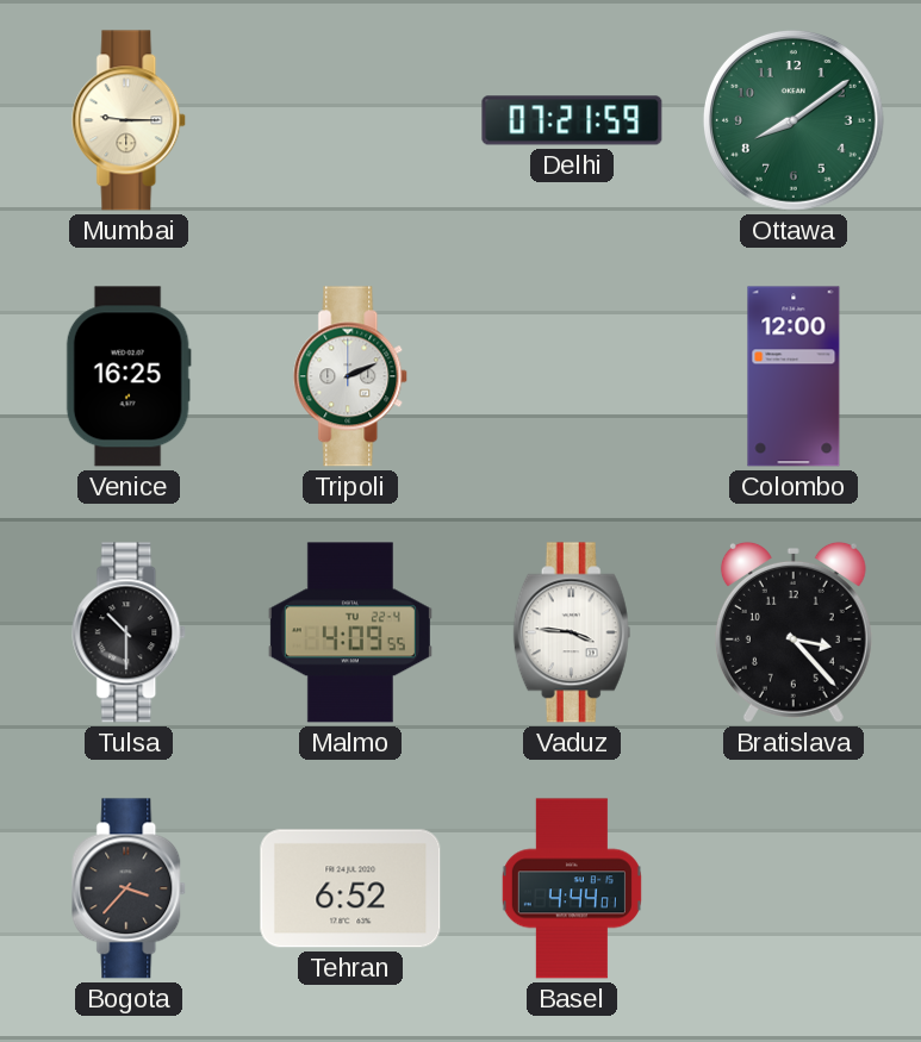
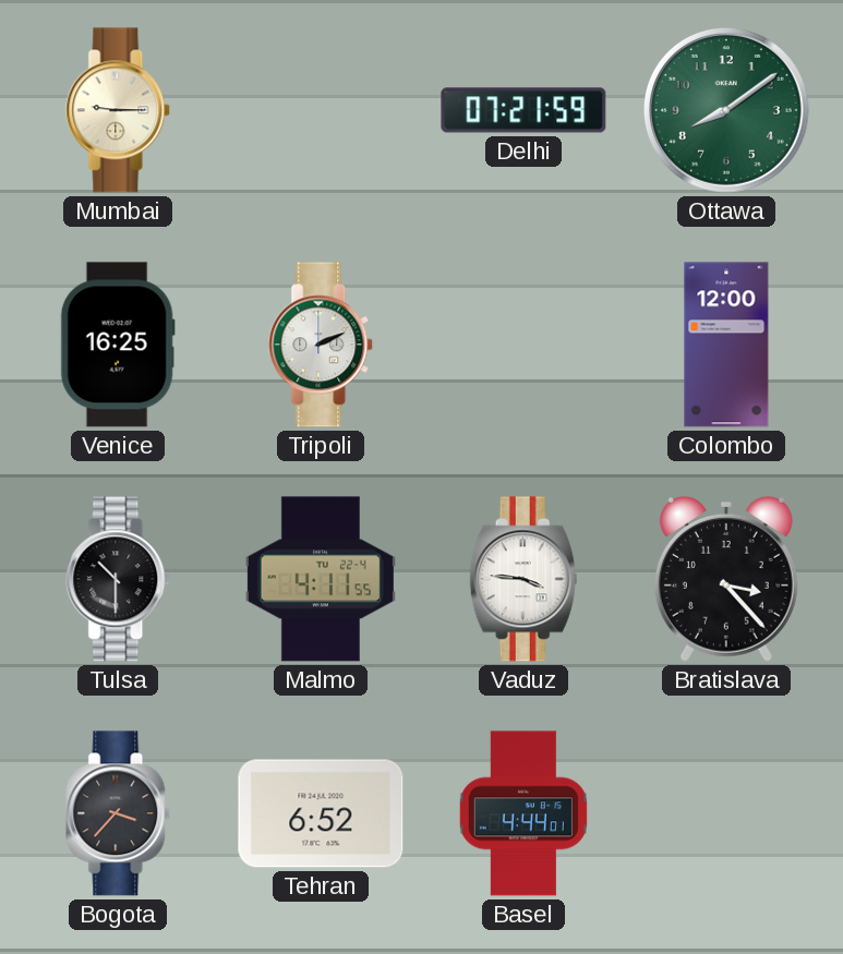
Malmo: 4:09 -> 4:11
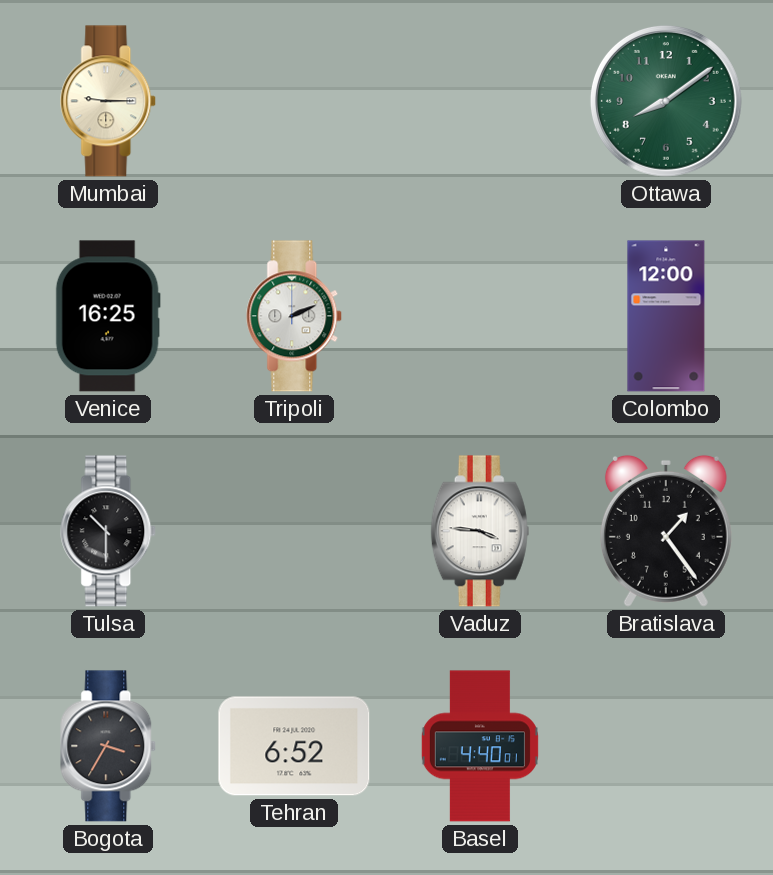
Delhi: 07:21 -> none
Malmo: 4:11 -> none
Bratislava: 3:23 -> 1:24
Bogota: 3:37 -> 3:35
Basel: 4:44 -> 4:40
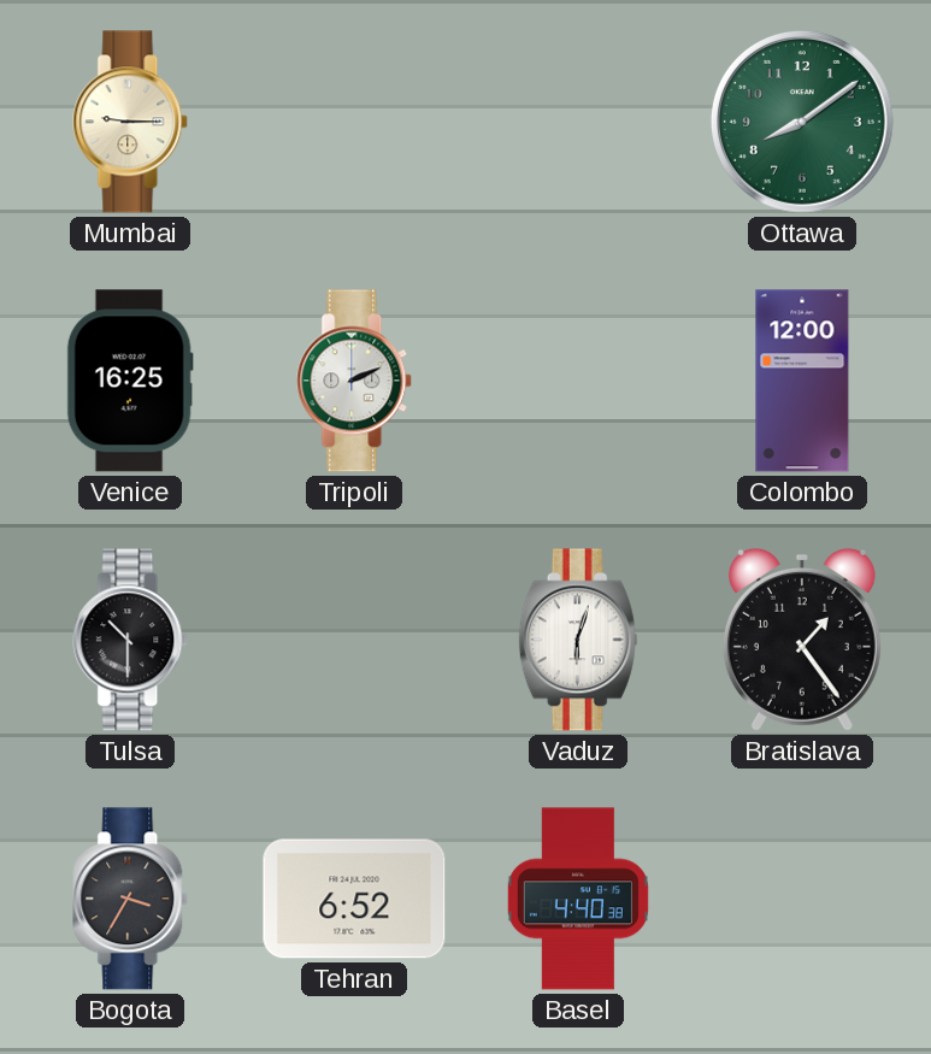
Vaduz: 3:46 -> 6:03
Basel: 4:40:01 -> 4:40:38
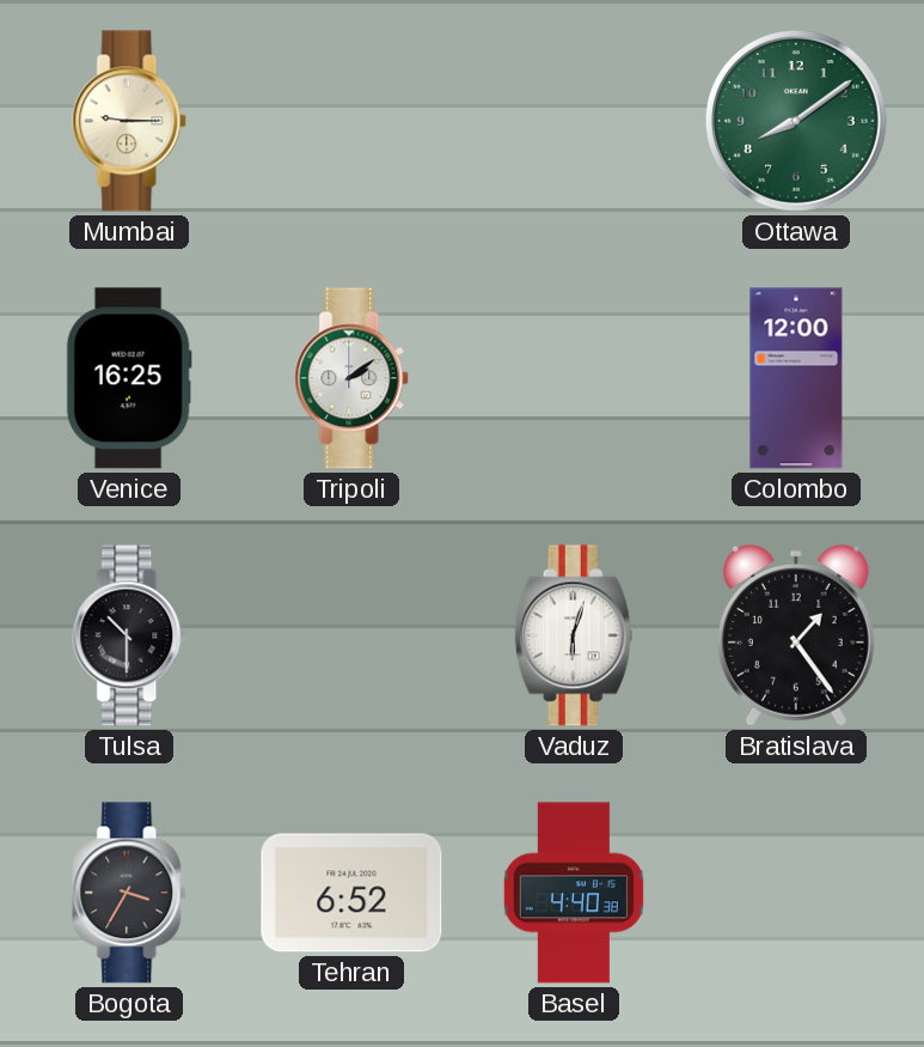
Tripoli: 2:11 -> 2:09
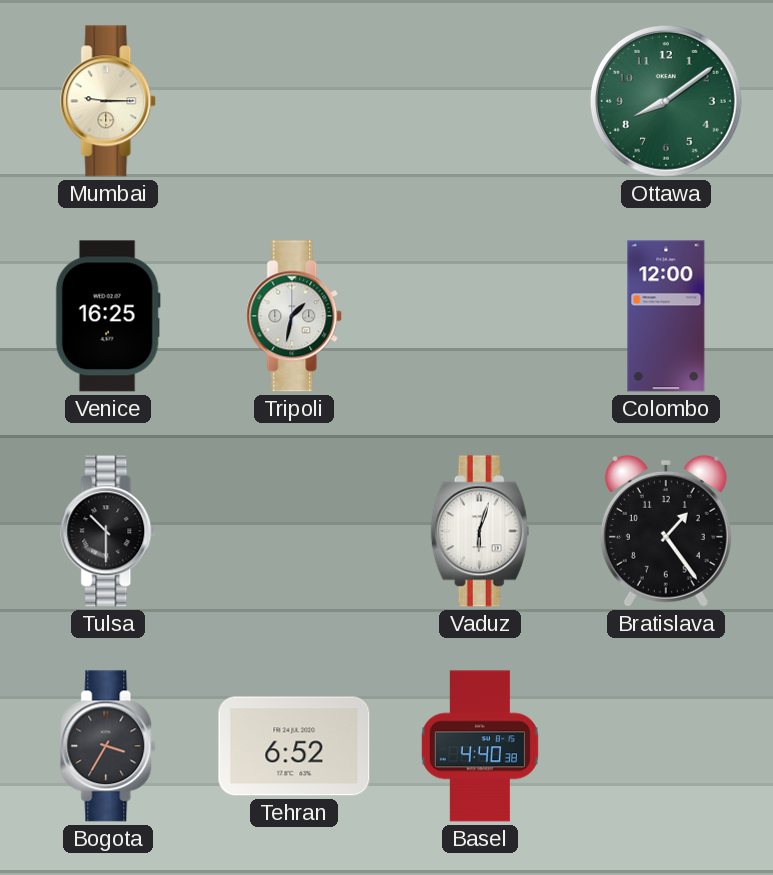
Tripoli: 2:09 -> 1:32
